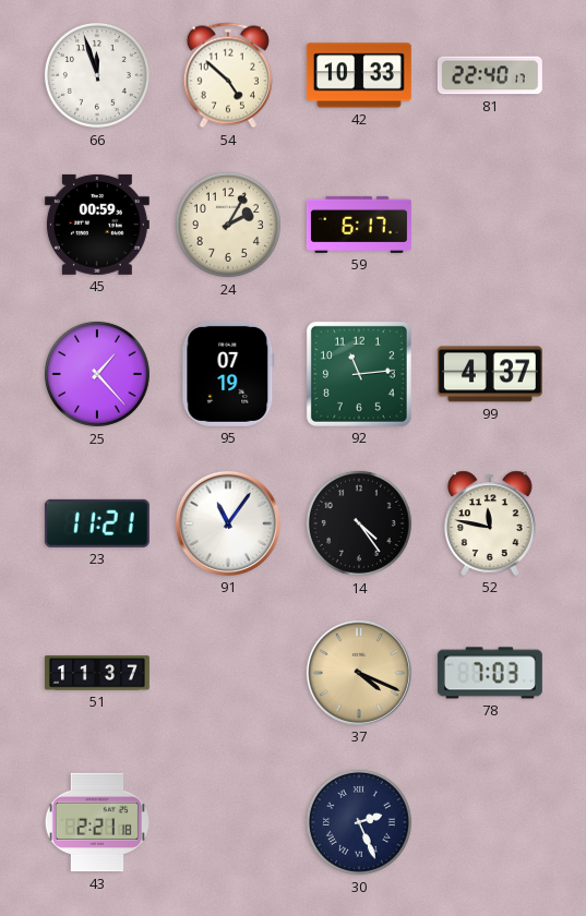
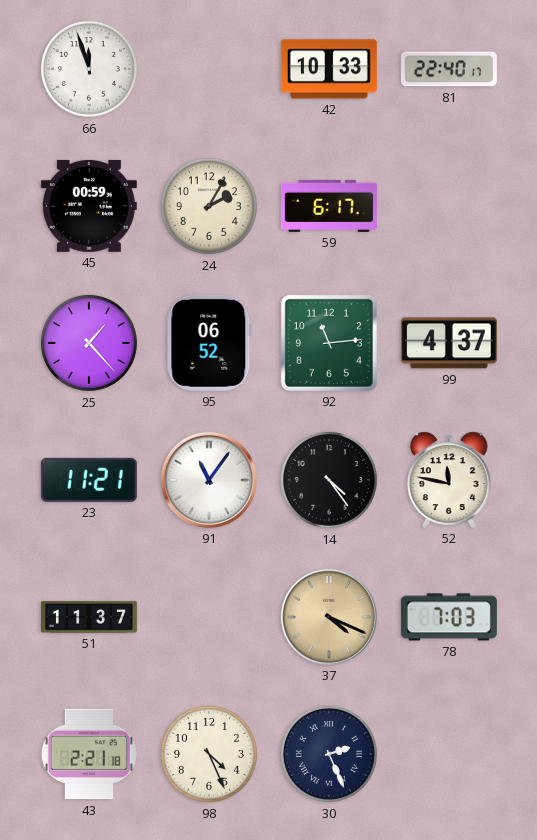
54: 4:52 -> none
95: 07:19 -> 06:52
98: none -> 4:26
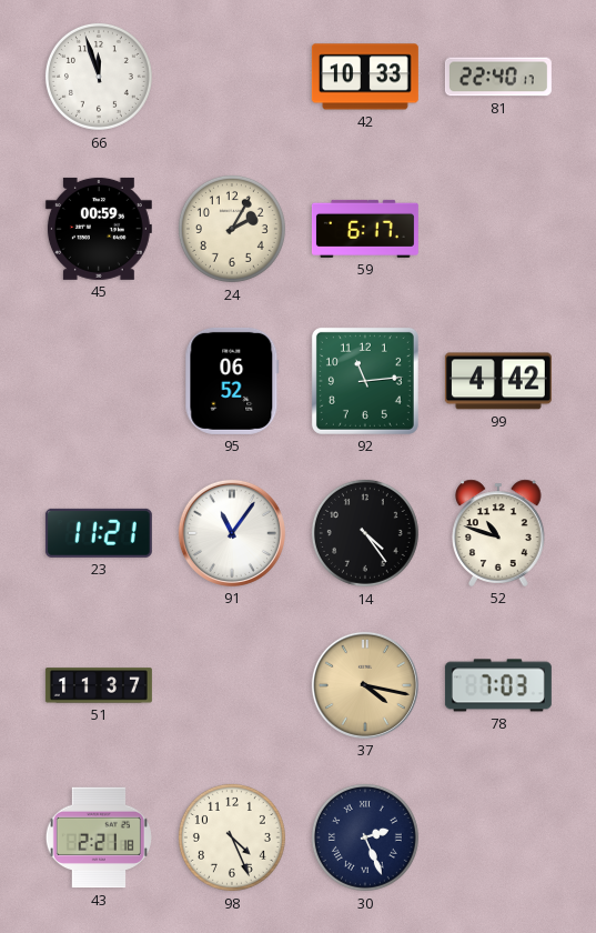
25: 1:23 -> none
99: 4:37 -> 4:42
52: 11:47 -> 10:48
37: 4:19 -> 4:17
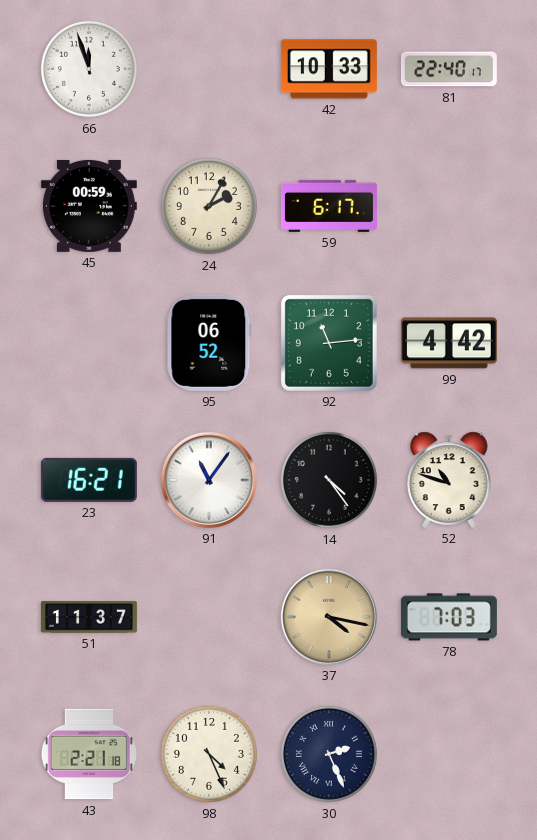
23: 11:21 -> 16:21
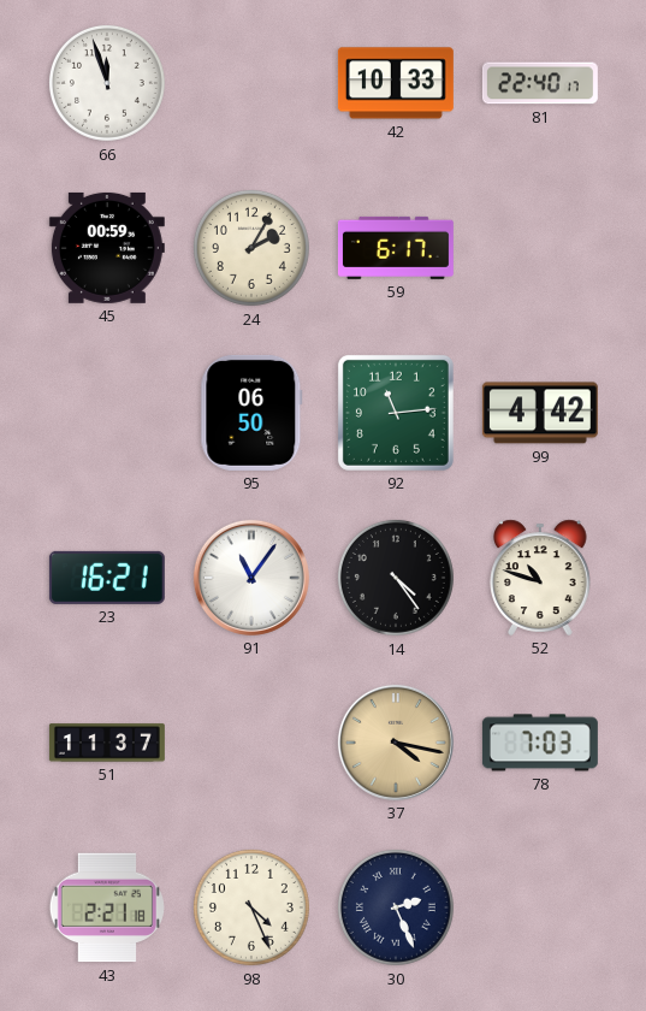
95: 06:52 -> 06:50
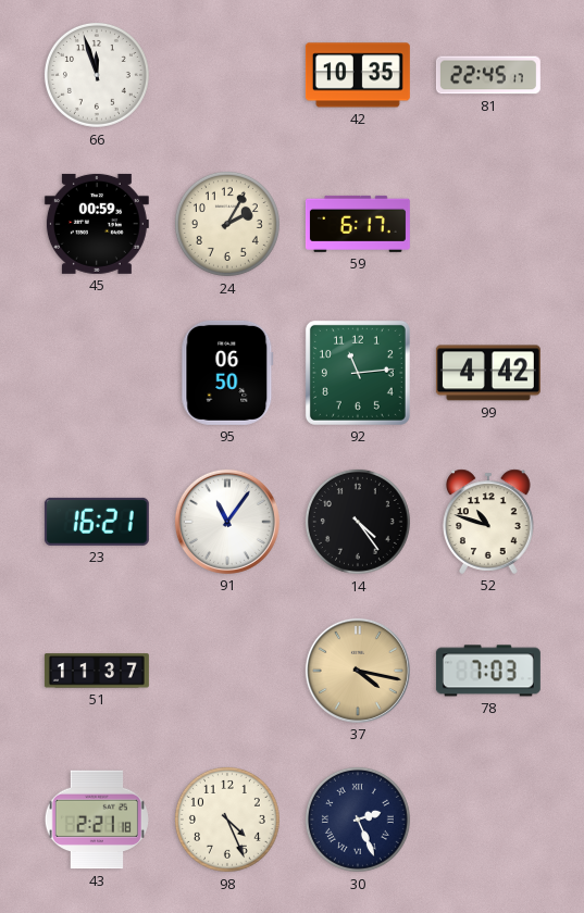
42: 10:33 -> 10:35
81: 22:40 -> 22:45
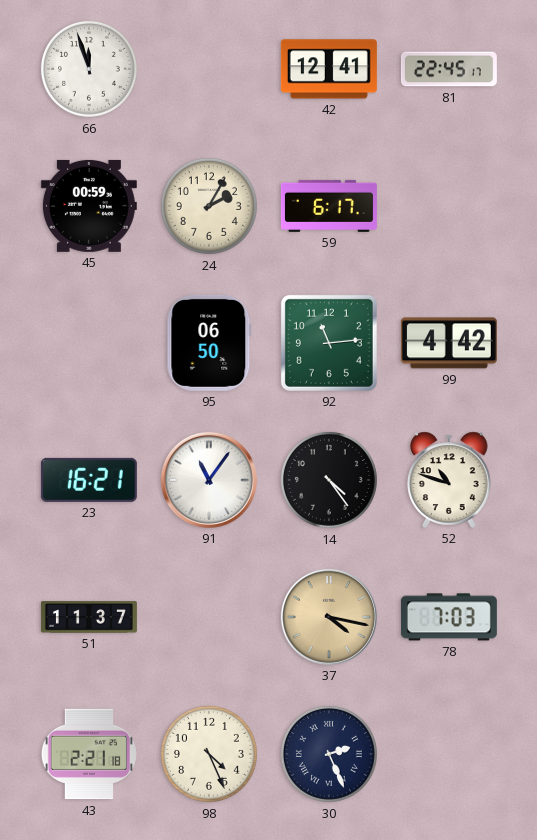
42: 10:35 -> 12:41
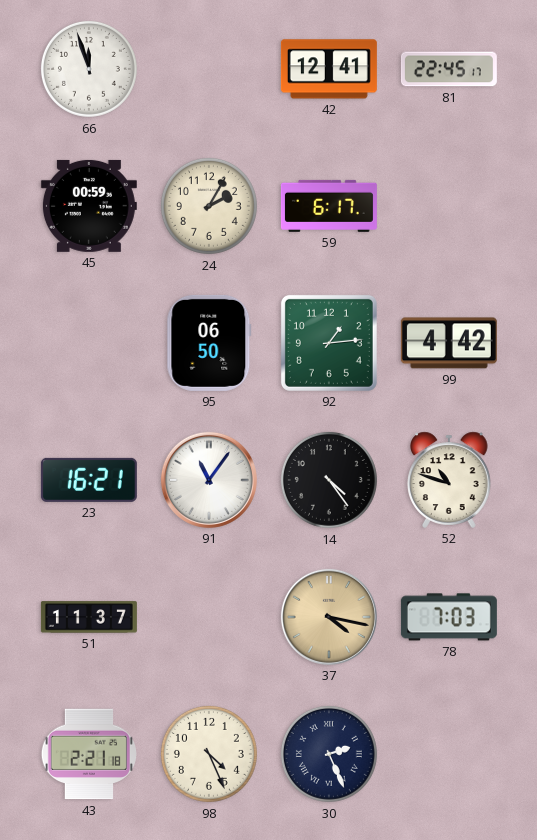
92: 11:14 -> 1:14
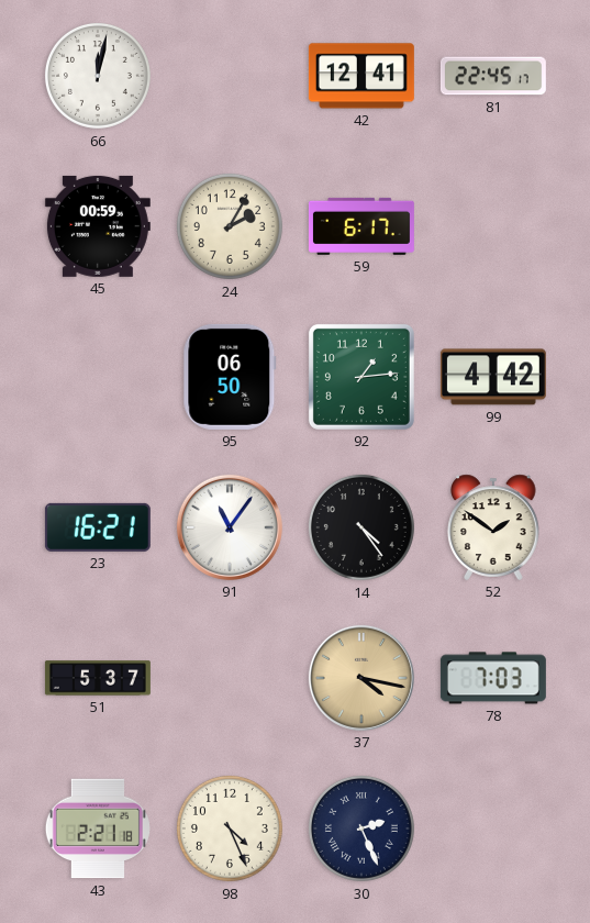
66: 11:57 -> 12:02
52: 10:48 -> 1:51
51: 11:37 -> 5:37
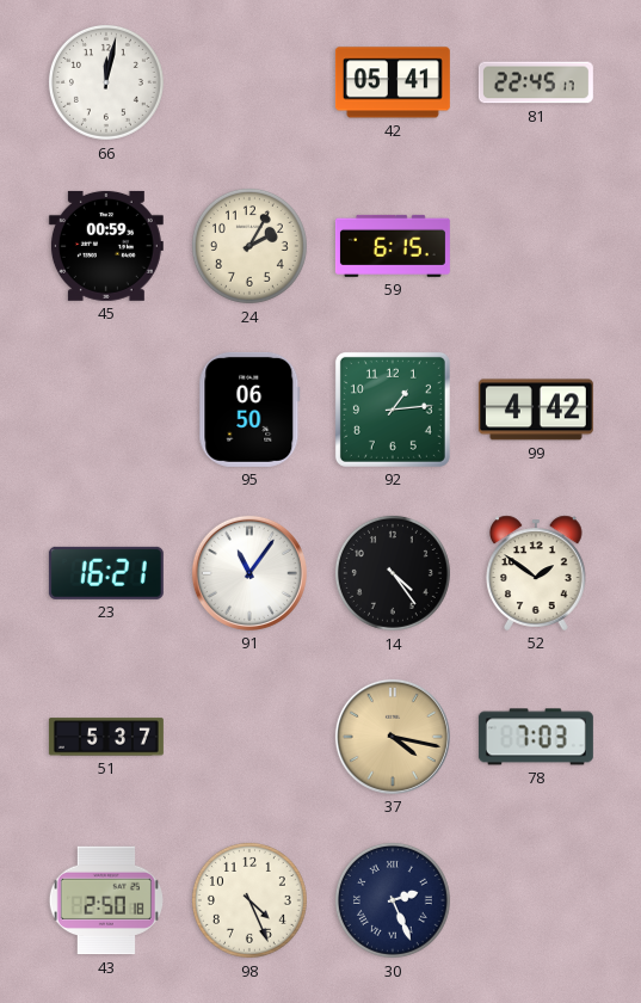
42: 12:41 -> 05:41
59: 6:17 -> 6:15
43: 2:21 -> 2:50
